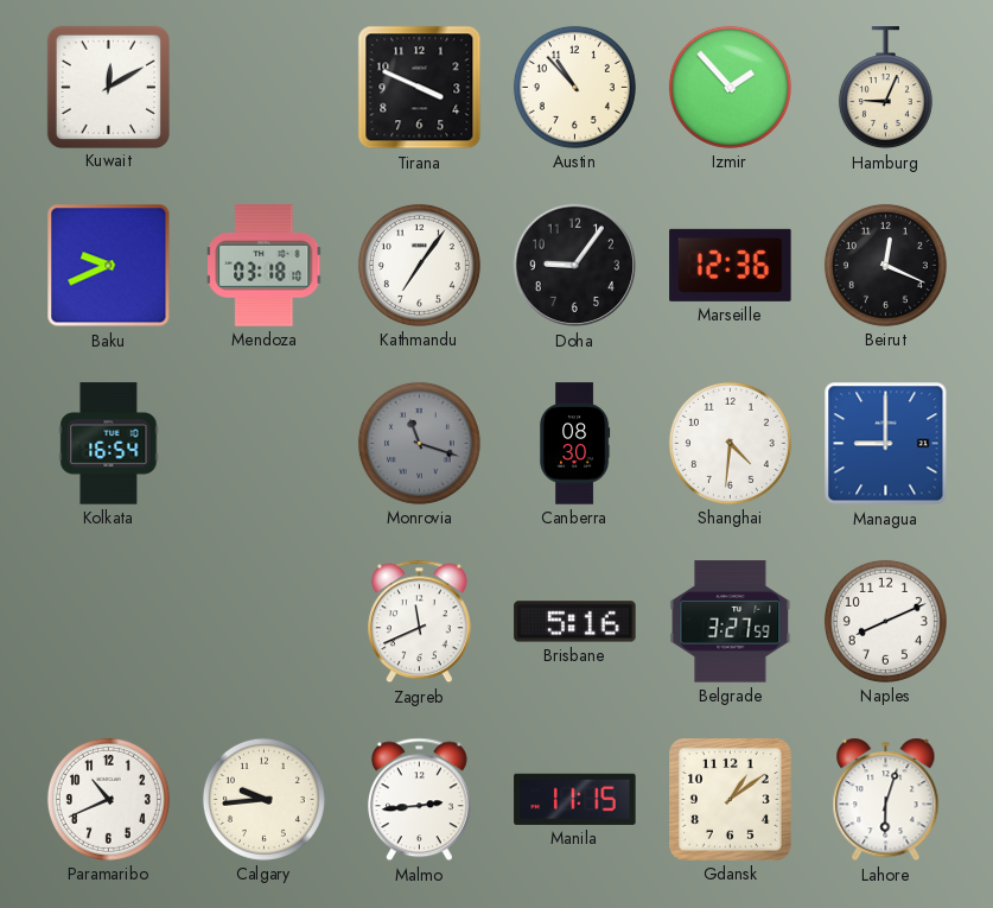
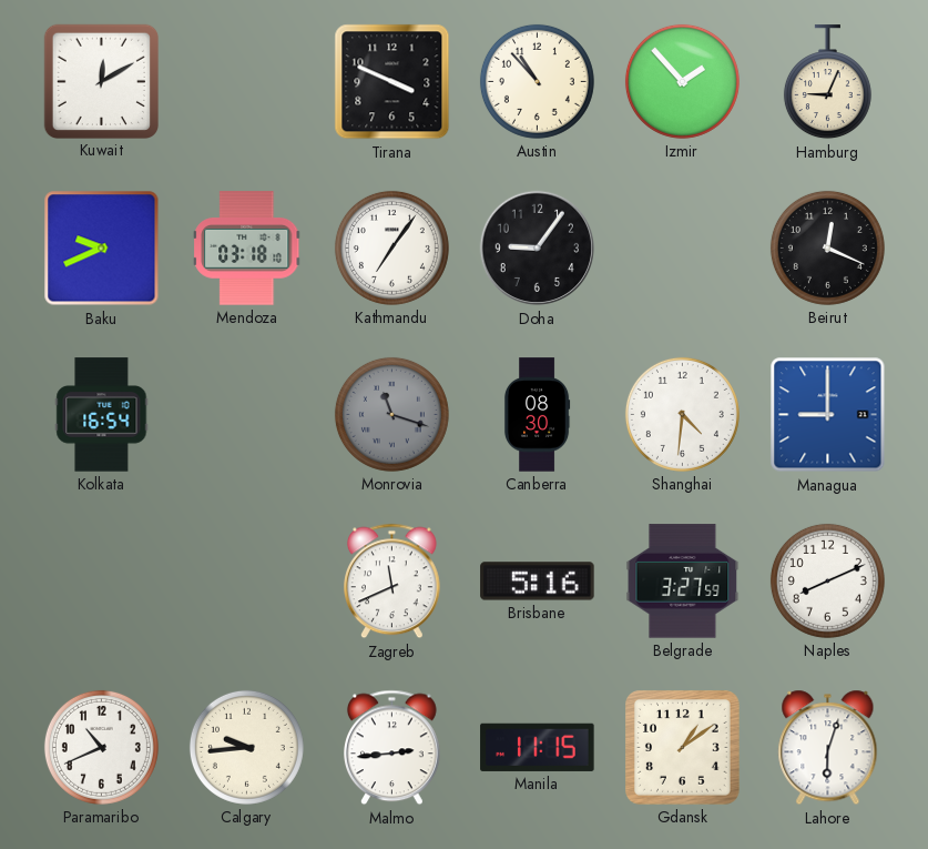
Marseille: 12:36 -> none
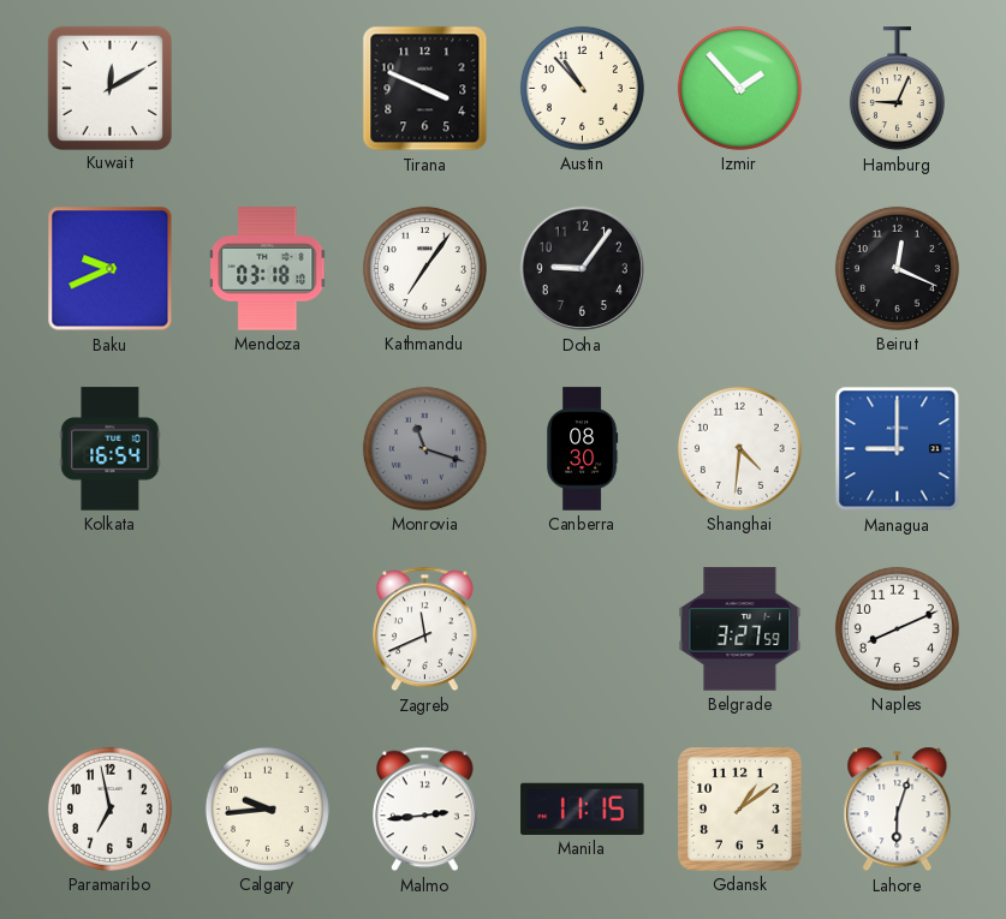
Brisbane: 5:16 -> none
Paramaribo: 10:41 -> 6:58
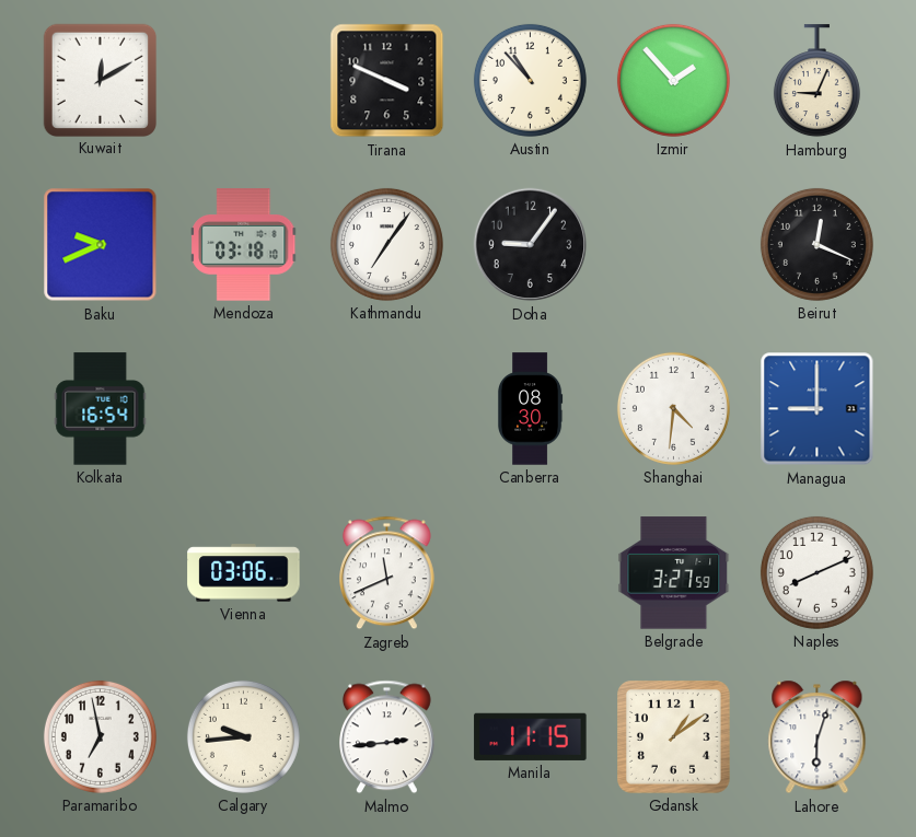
Monrovia: 11:18 -> none
Vienna: none -> 03:06
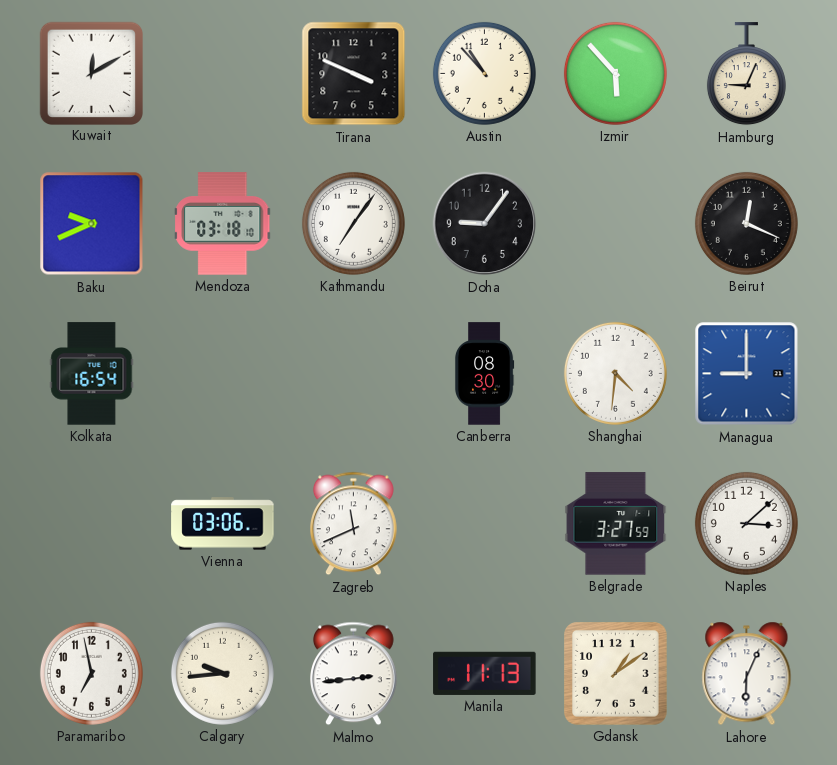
Izmir: 1:53 -> 5:53
Naples: 8:11 -> 3:08
Manila: 11:15 -> 11:13
Lahore: 6:03 -> 6:04
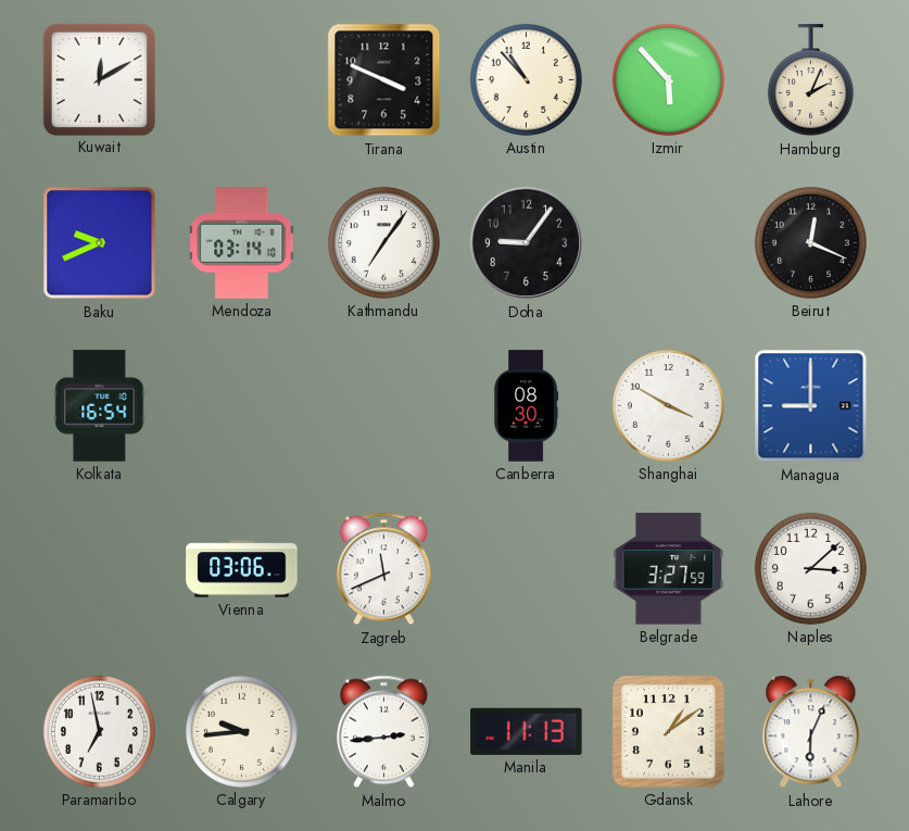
Hamburg: 9:04 -> 2:04
Mendoza: 03:18 -> 03:14
Shanghai: 4:31 -> 3:50
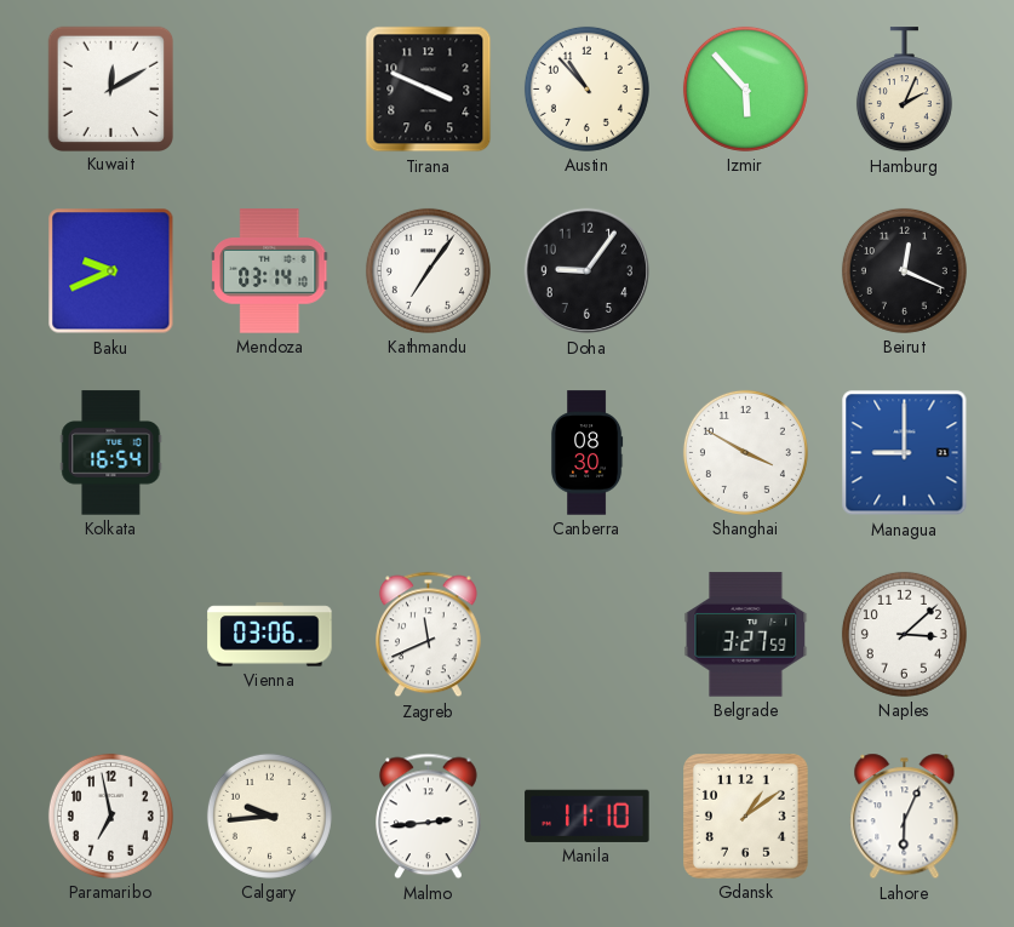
Manila: 11:13 -> 11:10
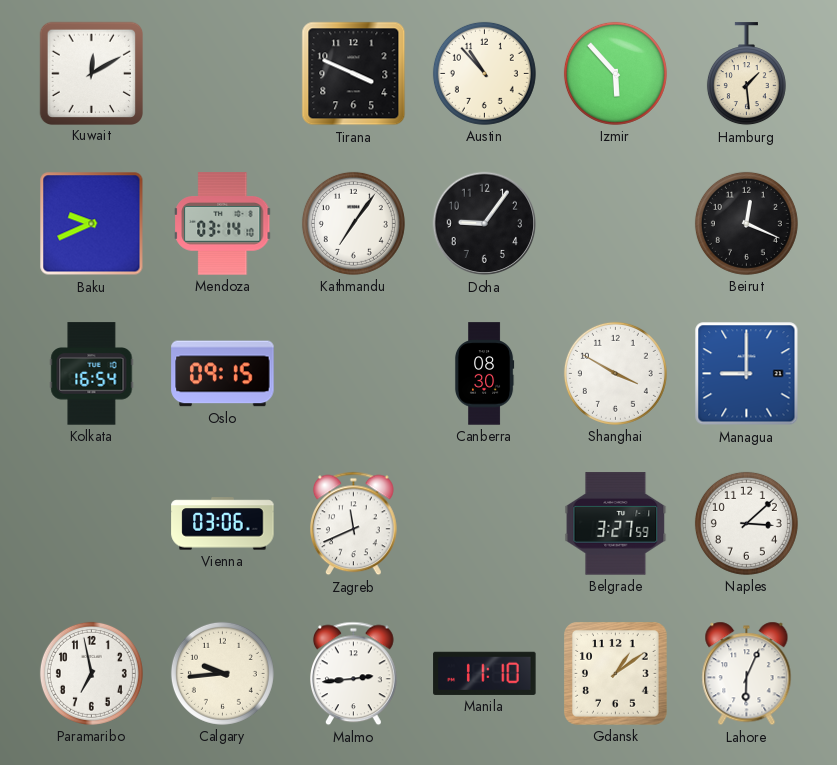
Hamburg: 2:04 -> 1:29
Oslo: none -> 09:15
